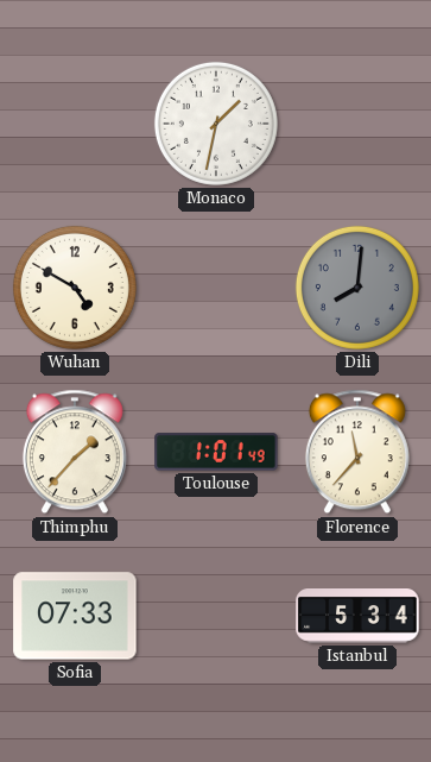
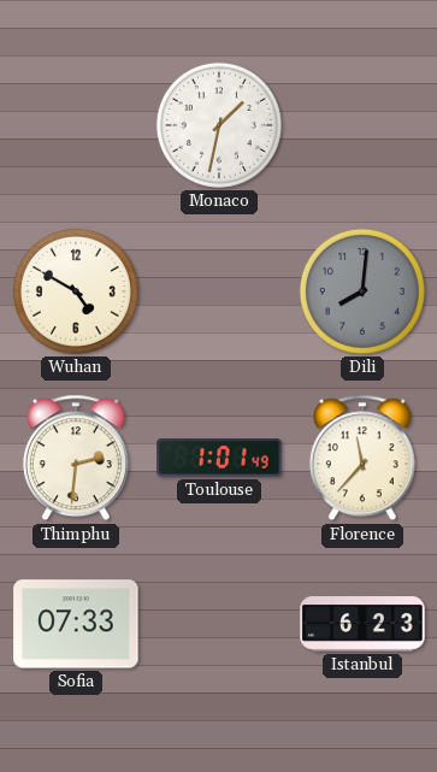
Thimphu: 1:37 -> 2:31
Istanbul: 5:34 -> 6:23
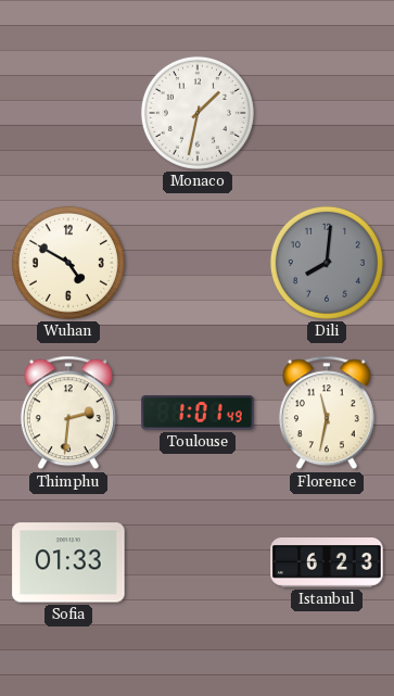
Florence: 11:37 -> 11:32
Sofia: 07:33 -> 01:33
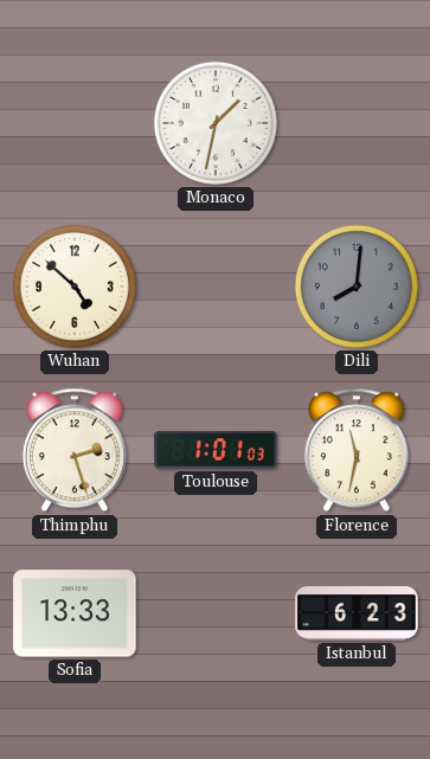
Wuhan: 4:50 -> 4:52
Thimphu: 2:31 -> 2:27
Toulouse: 1:01:49 -> 1:01:03
Sofia: 01:33 -> 13:33
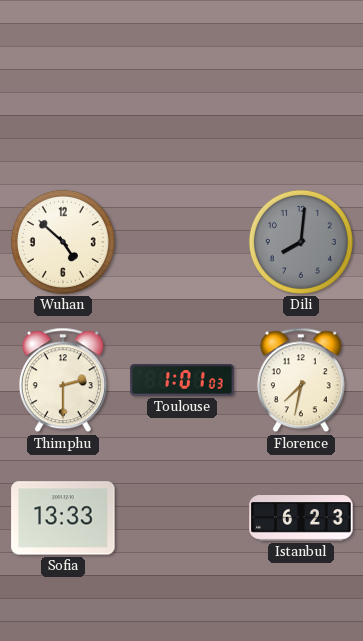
Monaco: 1:32 -> none
Thimphu: 2:27 -> 2:30
Florence: 11:32 -> 7:32
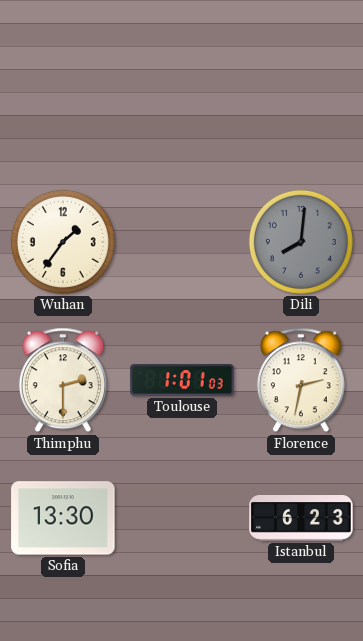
Wuhan: 4:52 -> 1:36
Florence: 7:32 -> 2:32
Sofia: 13:33 -> 13:30
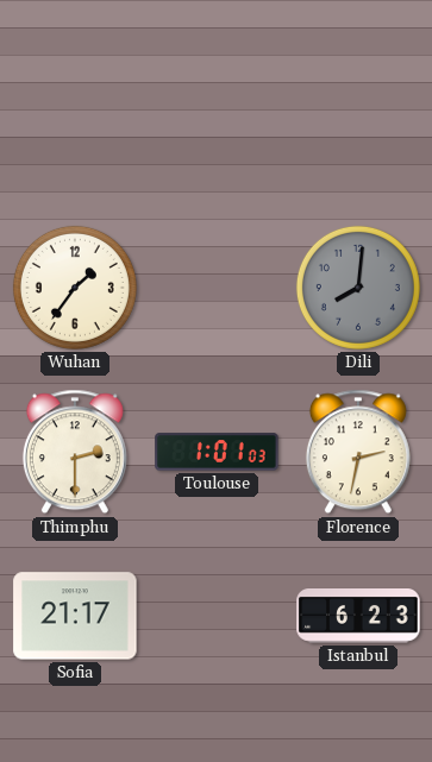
Sofia: 13:30 -> 21:17
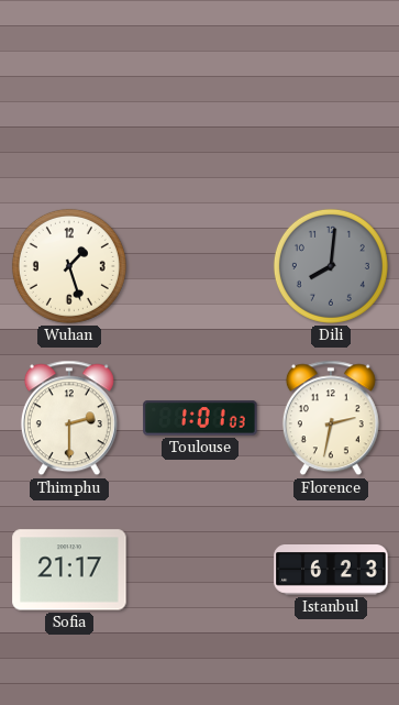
Wuhan: 1:36 -> 1:27
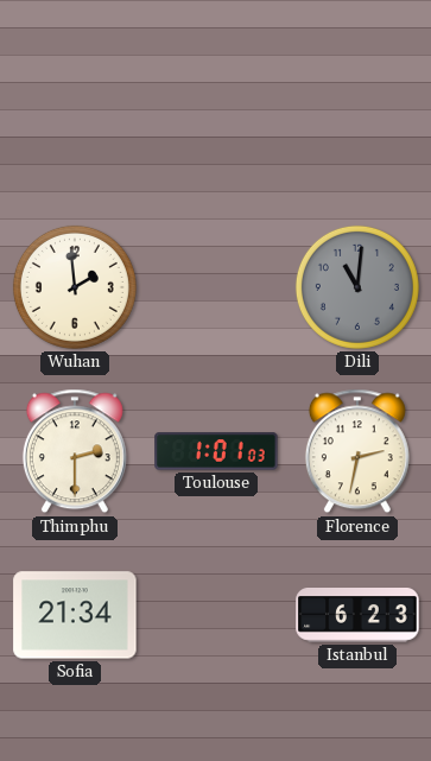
Wuhan: 1:27 -> 1:59
Dili: 8:01 -> 11:01
Sofia: 21:17 -> 21:34
